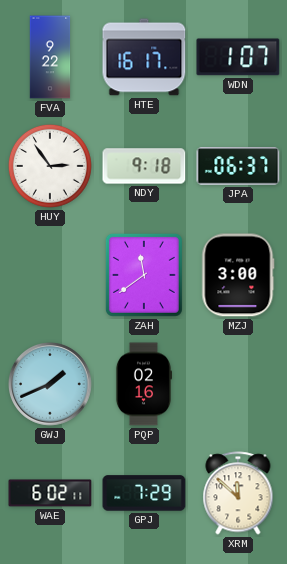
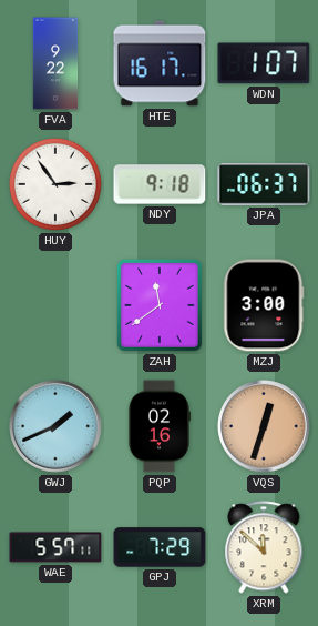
VQS: none -> 12:33
WAE: 6:02 -> 5:57
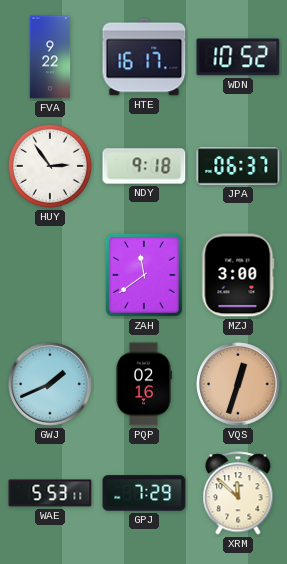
WDN: 1:07 -> 10:52
WAE: 5:57 -> 5:53
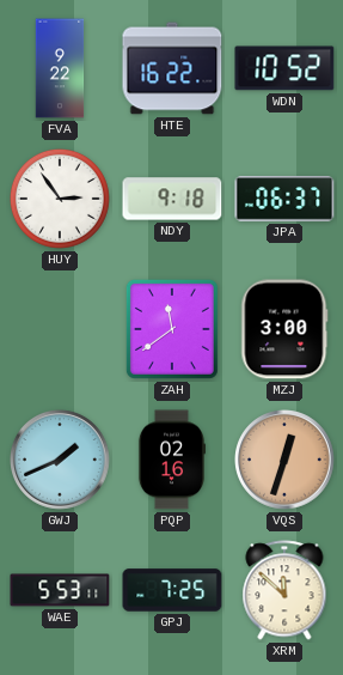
HTE: 16:17 -> 16:22
GPJ: 7:29 -> 7:25
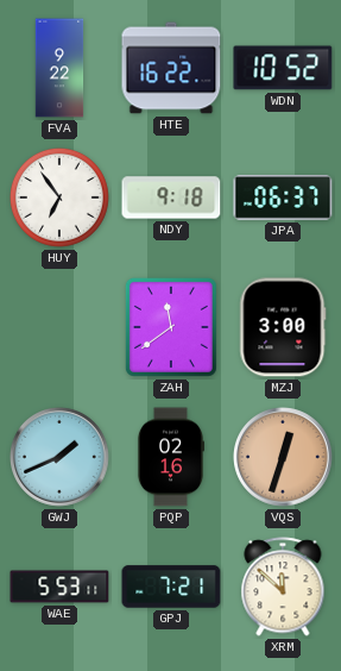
HUY: 2:54 -> 6:54
GPJ: 7:25 -> 7:21
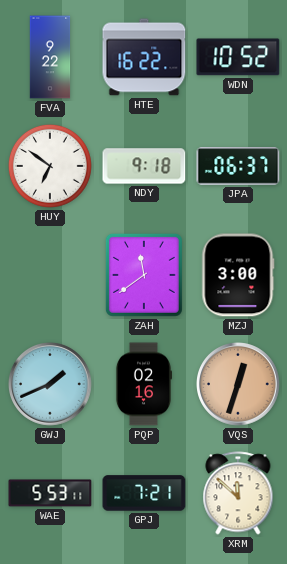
HUY: 6:54 -> 6:51
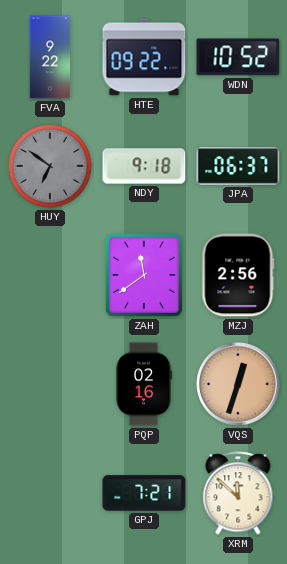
HTE: 16:22 -> 09:22
HUY dial: white -> grey
MZJ: 3:00 -> 2:56
GWJ: 1:41 -> none
WAE: 5:53 -> none
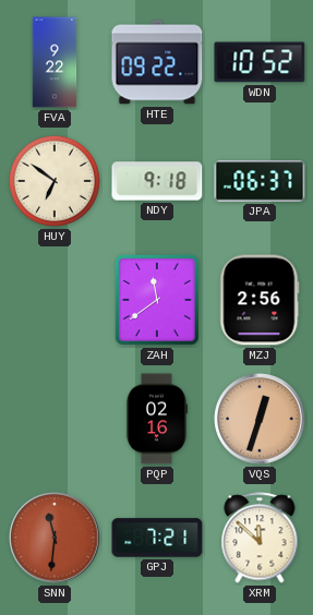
HUY dial: grey -> cream
SNN: none -> 11:31
